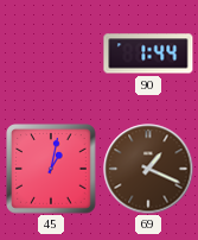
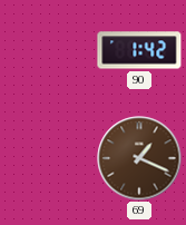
90: 1:44 -> 1:42
45: 1:02 -> none
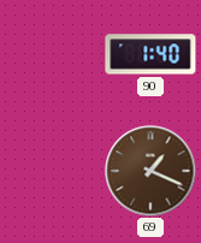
90: 1:42 -> 1:40
